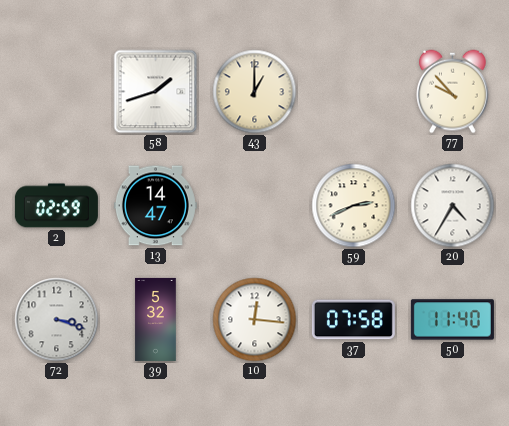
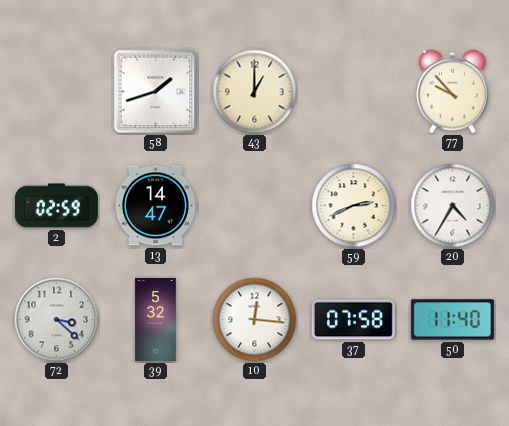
72: 3:18 -> 3:22
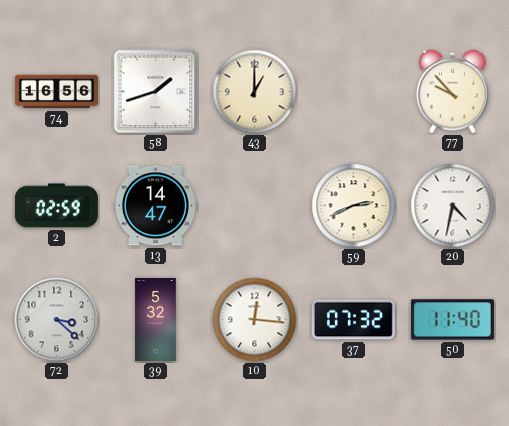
74: none -> 16:56
20: 4:35 -> 4:32
37: 07:58 -> 07:32
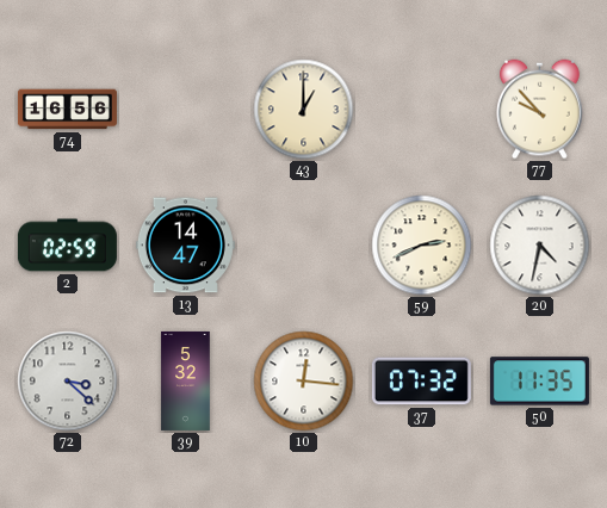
58: 1:42 -> none
50: 11:40 -> 11:35
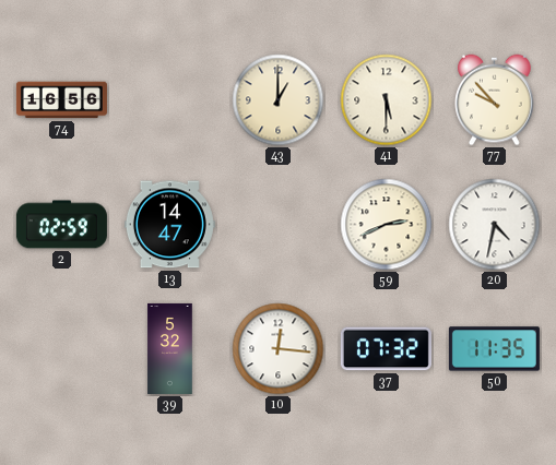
41: none -> 5:30
72: 3:22 -> none
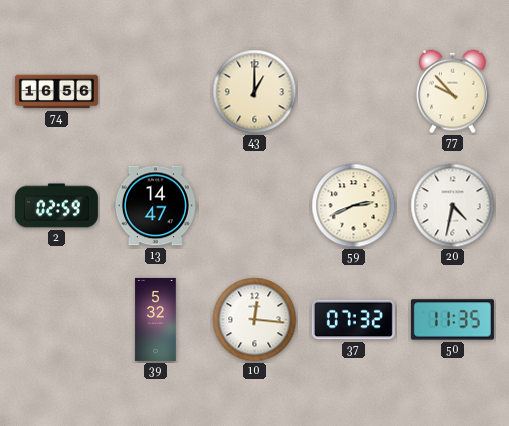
41: 5:30 -> none
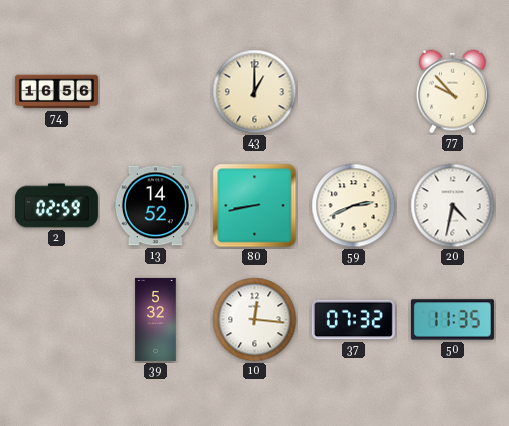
13: 14:47 -> 14:52
80: none -> 8:43
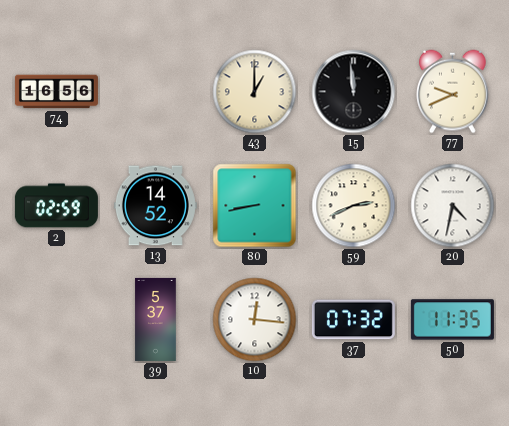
15: none -> 11:59
77: 9:53 -> 9:41
39: 5:32 -> 5:37
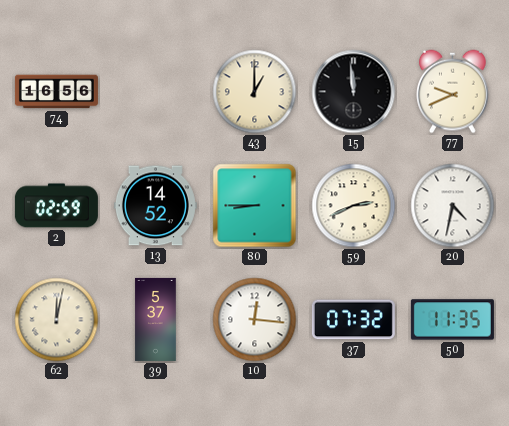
80: 8:43 -> 8:45
62: none -> 12:02
